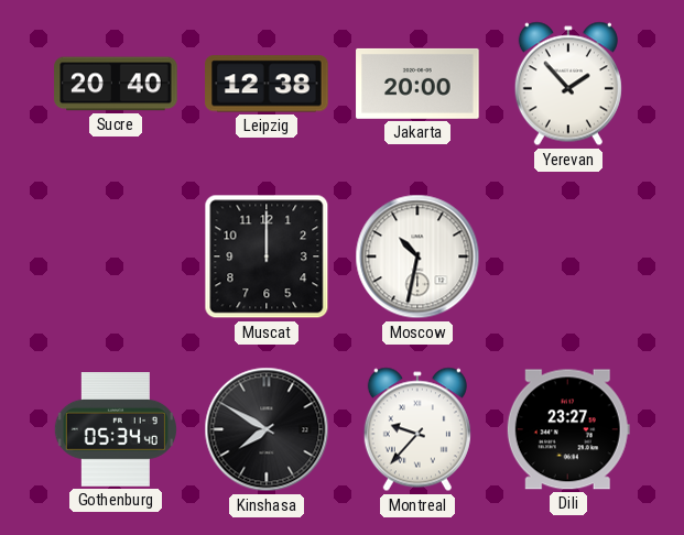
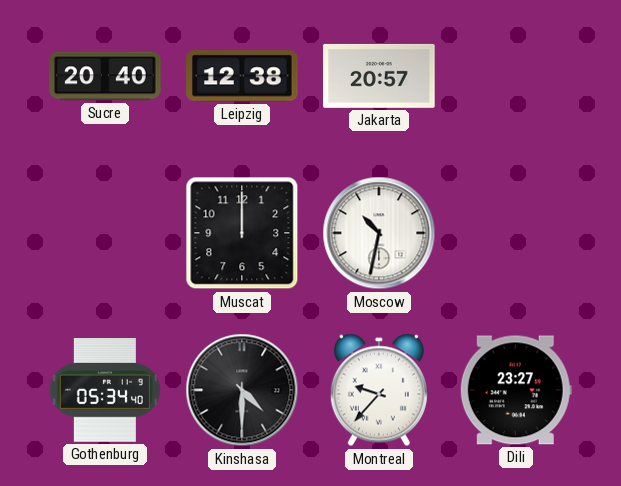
Jakarta: 20:00 -> 20:57
Yerevan: 1:53 -> none
Kinshasa: 7:50 -> 4:30
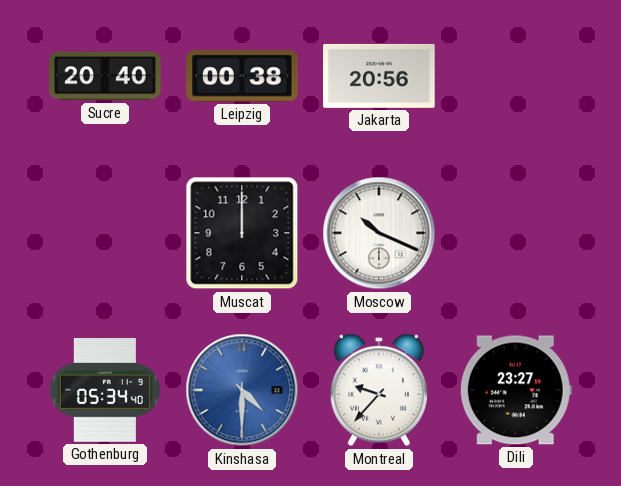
Leipzig: 12:38 -> 00:38
Jakarta: 20:57 -> 20:56
Moscow: 10:32 -> 10:19
Kinshasa dial: black -> blue
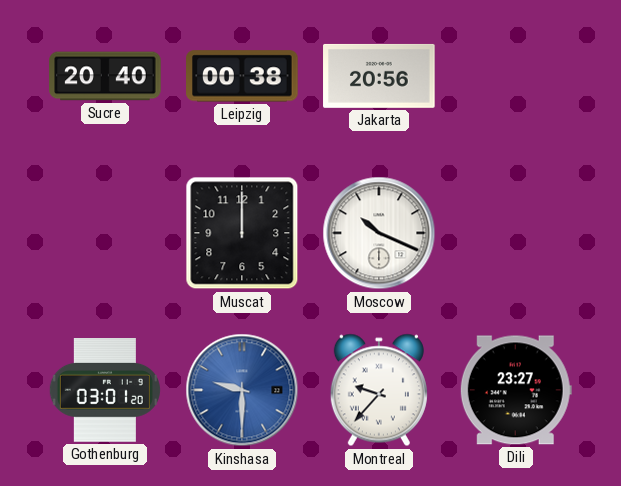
Gothenburg: 05:34 -> 03:01
Kinshasa: 4:30 -> 9:30
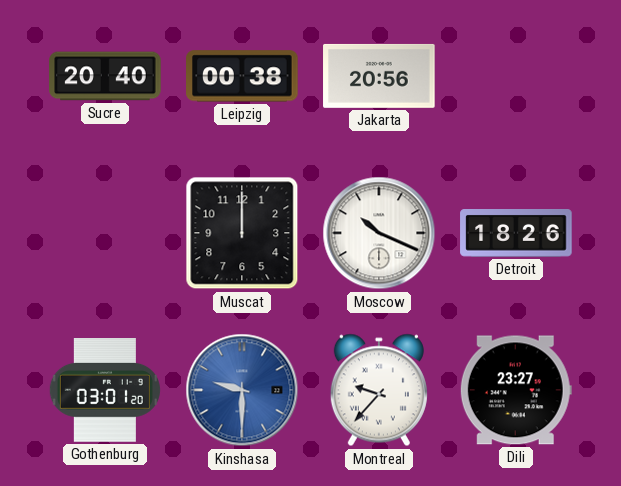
Detroit: none -> 18:26
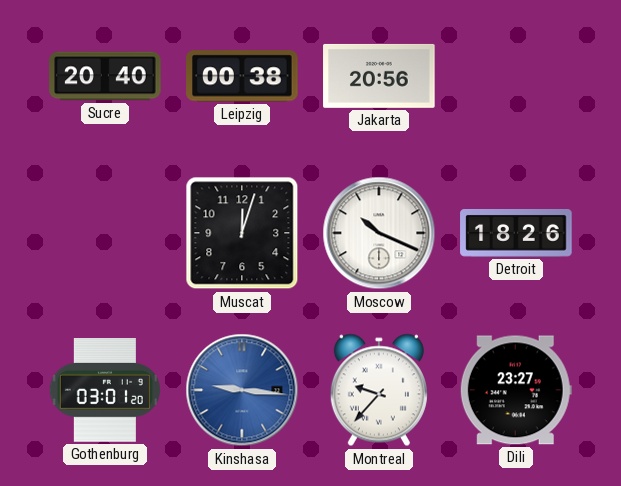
Muscat: 12:00 -> 12:03
Kinshasa: 9:30 -> 9:16
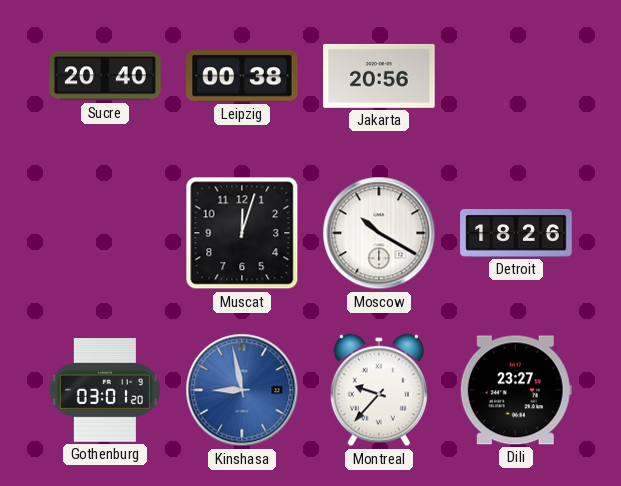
Moscow: 10:19 -> 10:20
Kinshasa: 9:16 -> 8:58
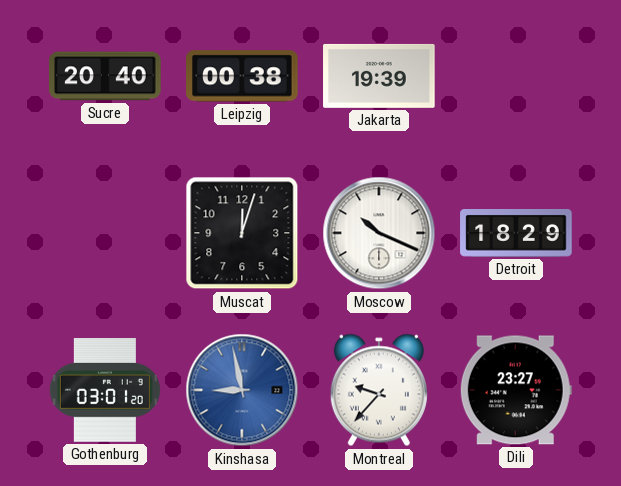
Jakarta: 20:56 -> 19:39
Moscow: 10:20 -> 10:19
Detroit: 18:26 -> 18:29
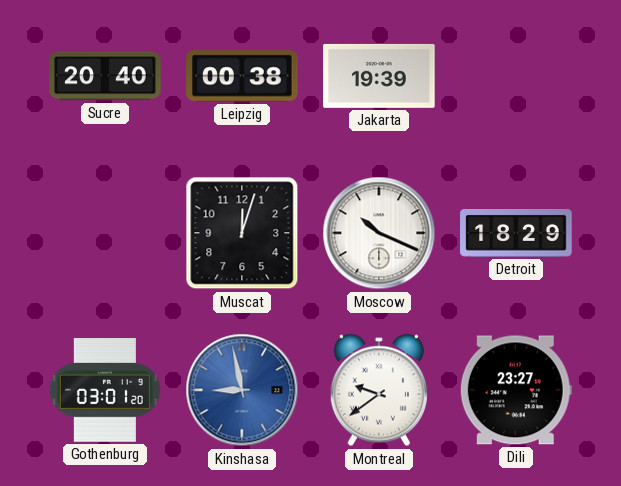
Montreal: 9:37 -> 9:39
